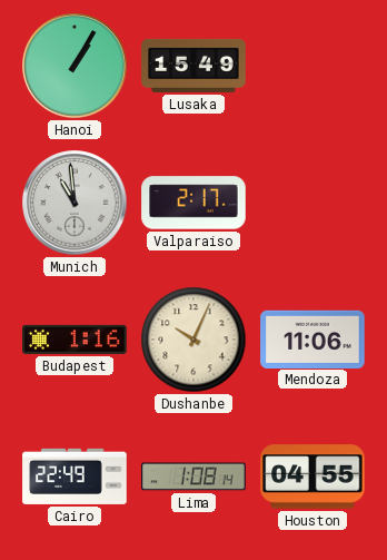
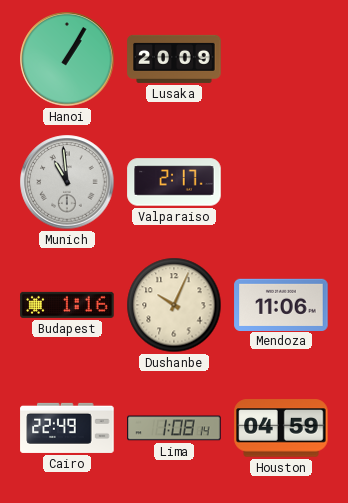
Lusaka: 15:49 -> 20:09
Houston: 04:55 -> 04:59
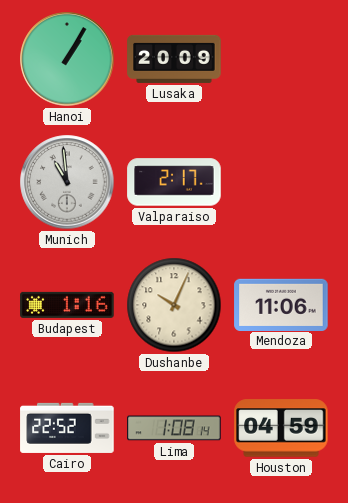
Cairo: 22:49 -> 22:52
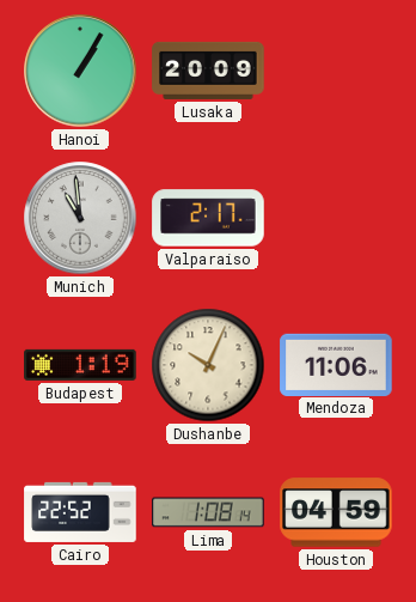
Budapest: 1:16 -> 1:19
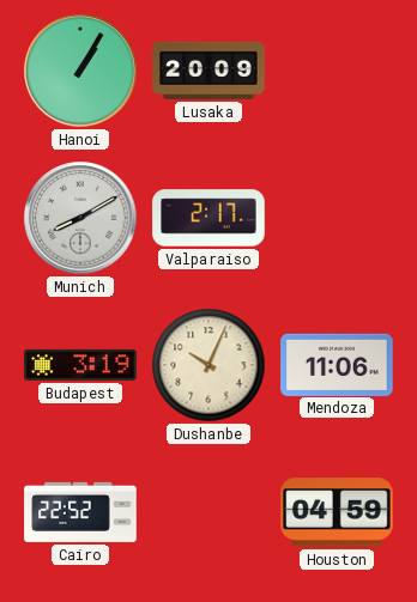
Munich: 10:59 -> 8:10
Budapest: 1:19 -> 3:19
Lima: 1:08 -> none
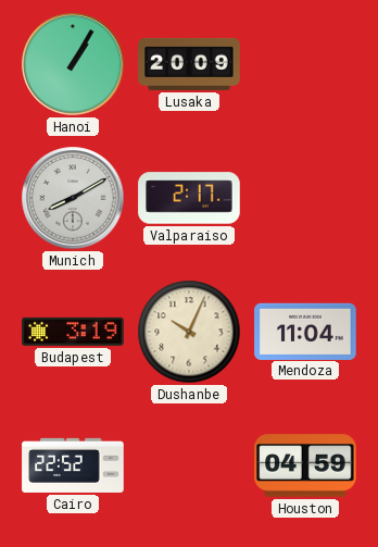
Mendoza: 11:06 -> 11:04
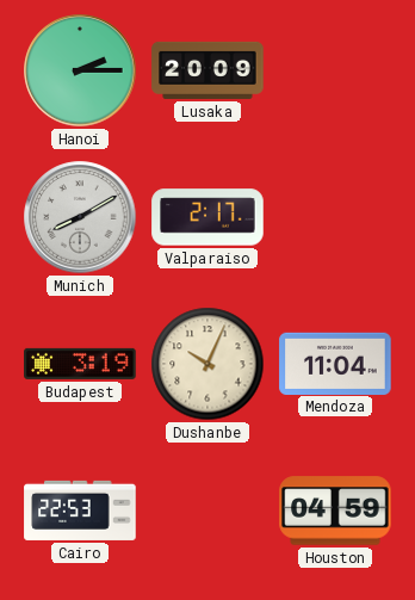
Hanoi: 1:05 -> 2:15
Cairo: 22:52 -> 22:53
